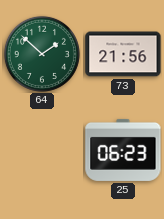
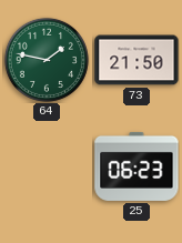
64: 1:52 -> 1:47
73: 21:56 -> 21:50
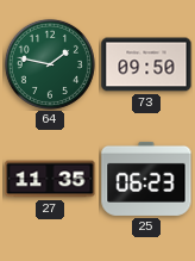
73: 21:50 -> 09:50
27: none -> 11:35
